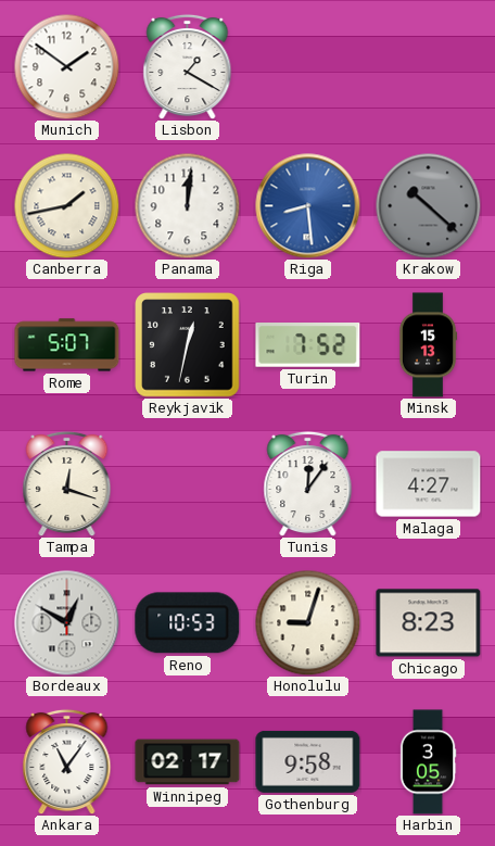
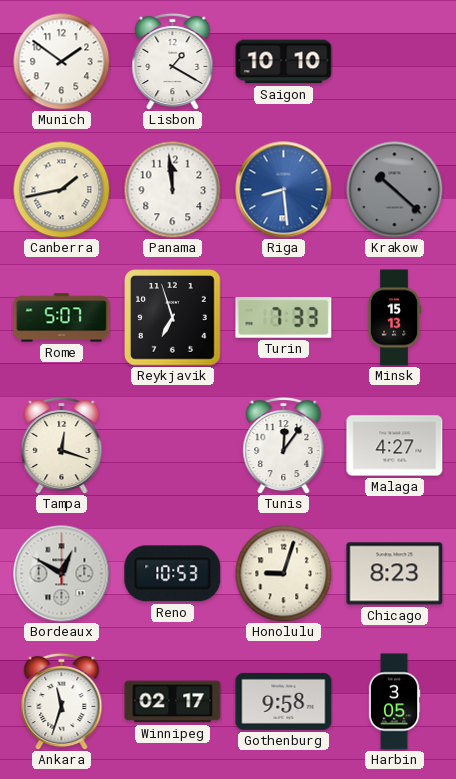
Saigon: none -> 10:10
Panama: 12:01 -> 11:59
Reykjavik: 12:32 -> 6:57
Turin: 7:52 -> 7:33
Ankara: 11:06 -> 11:33
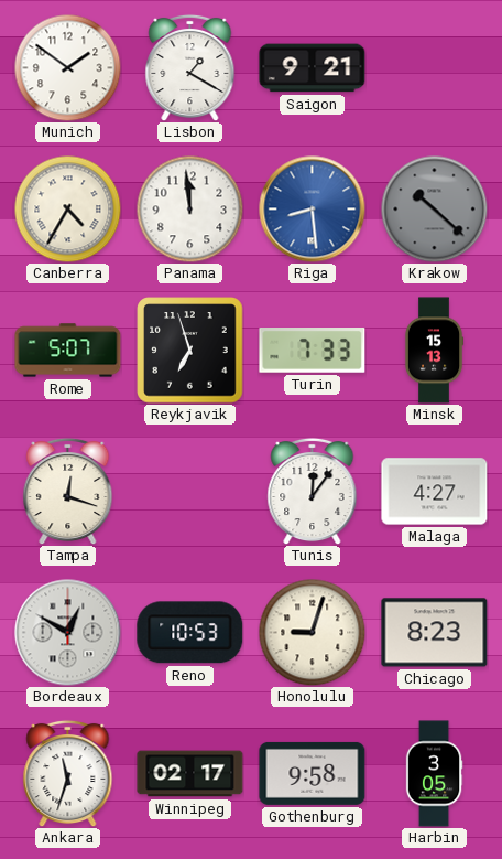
Saigon: 10:10 -> 9:21
Canberra: 1:43 -> 4:35
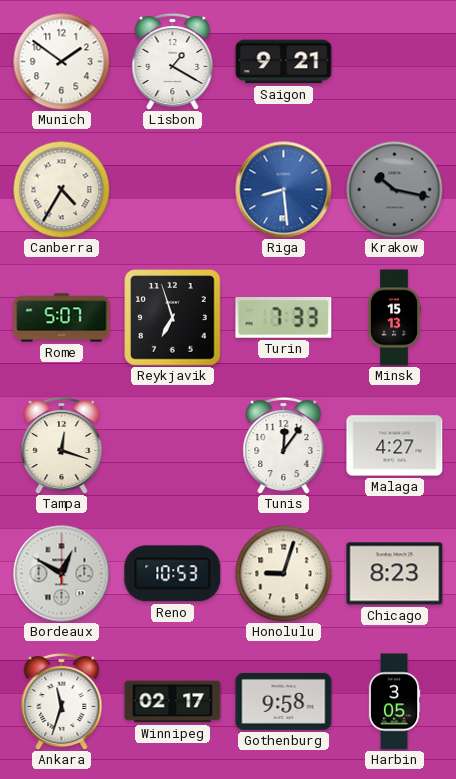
Panama: 11:59 -> none
Krakow: 10:22 -> 10:17
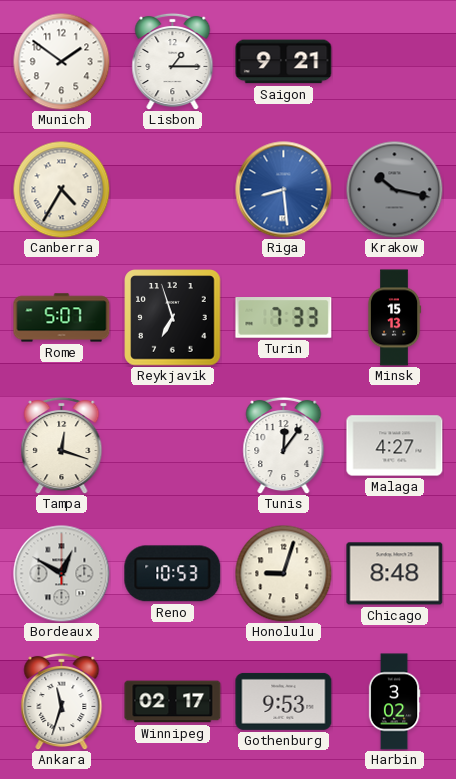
Lisbon: 1:20 -> 1:15
Chicago: 8:23 -> 8:48
Gothenburg: 9:58 -> 9:53
Harbin: 3:05 -> 3:02
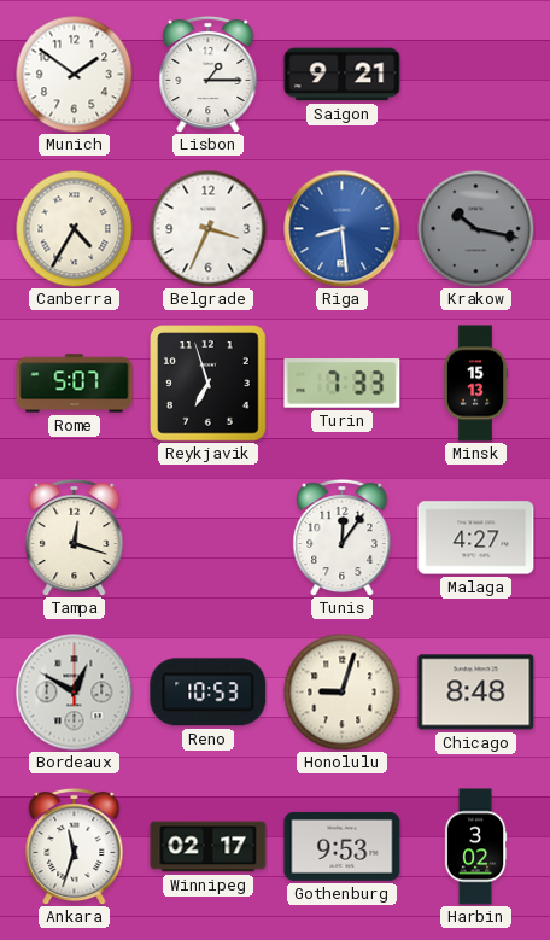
Belgrade: none -> 3:34
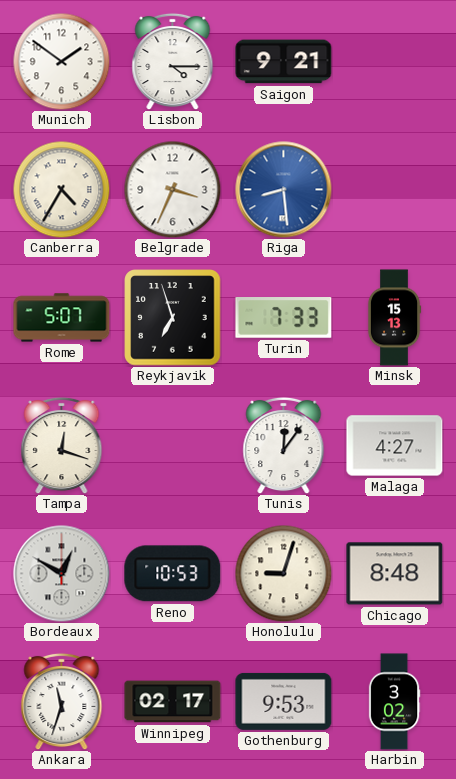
Lisbon: 1:15 -> 4:15
Krakow: 10:17 -> none
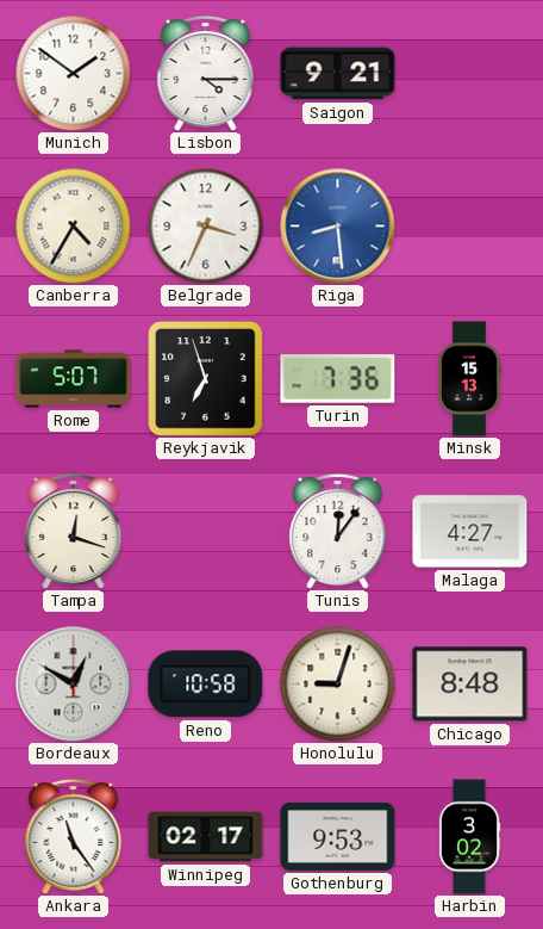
Turin: 7:33 -> 7:36
Reno: 10:53 -> 10:58
Ankara: 11:33 -> 11:24
